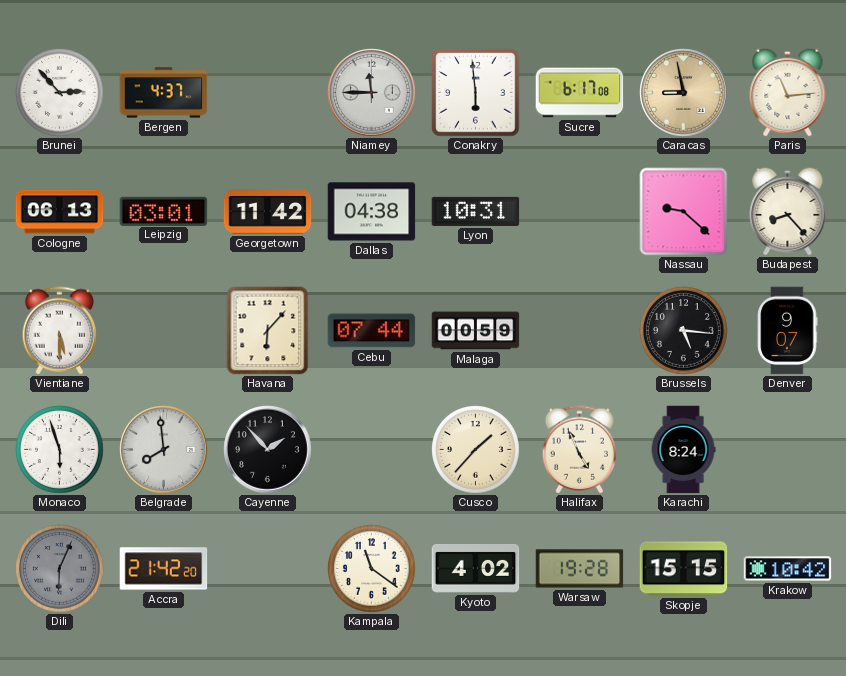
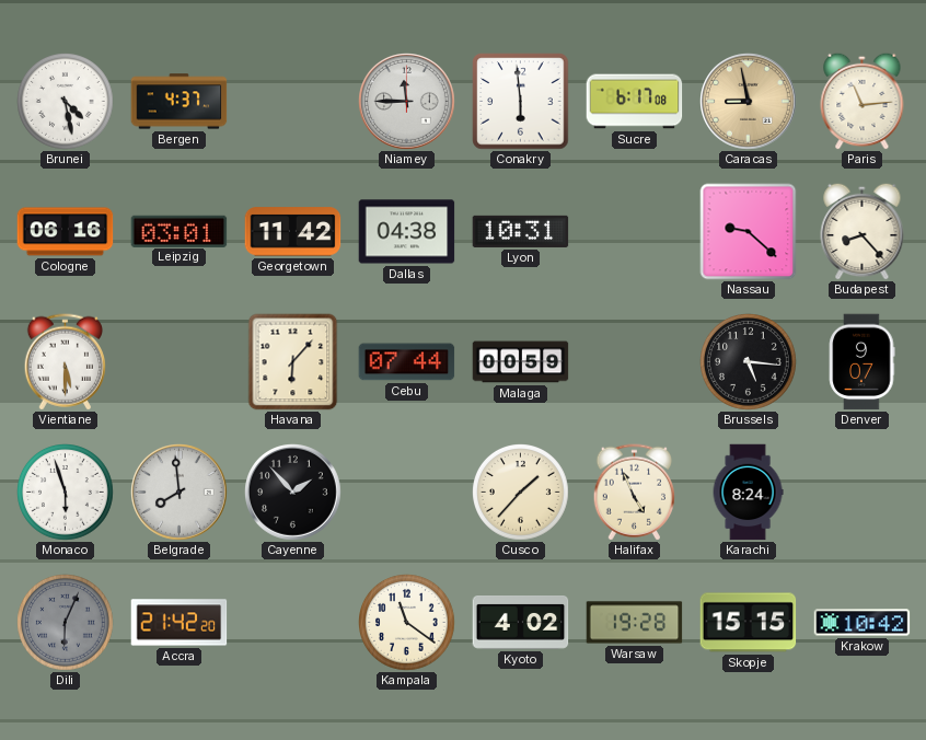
Brunei: 2:53 -> 4:28
Cologne: 06:13 -> 06:16
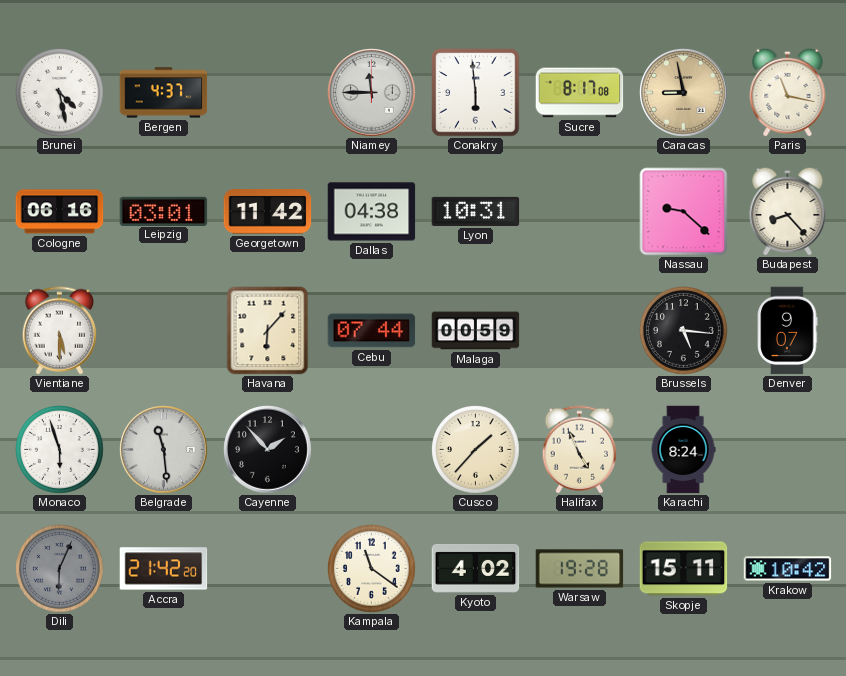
Sucre: 6:17 -> 8:17
Paris: 11:14 -> 11:17
Belgrade: 7:59 -> 11:29
Skopje: 15:15 -> 15:11
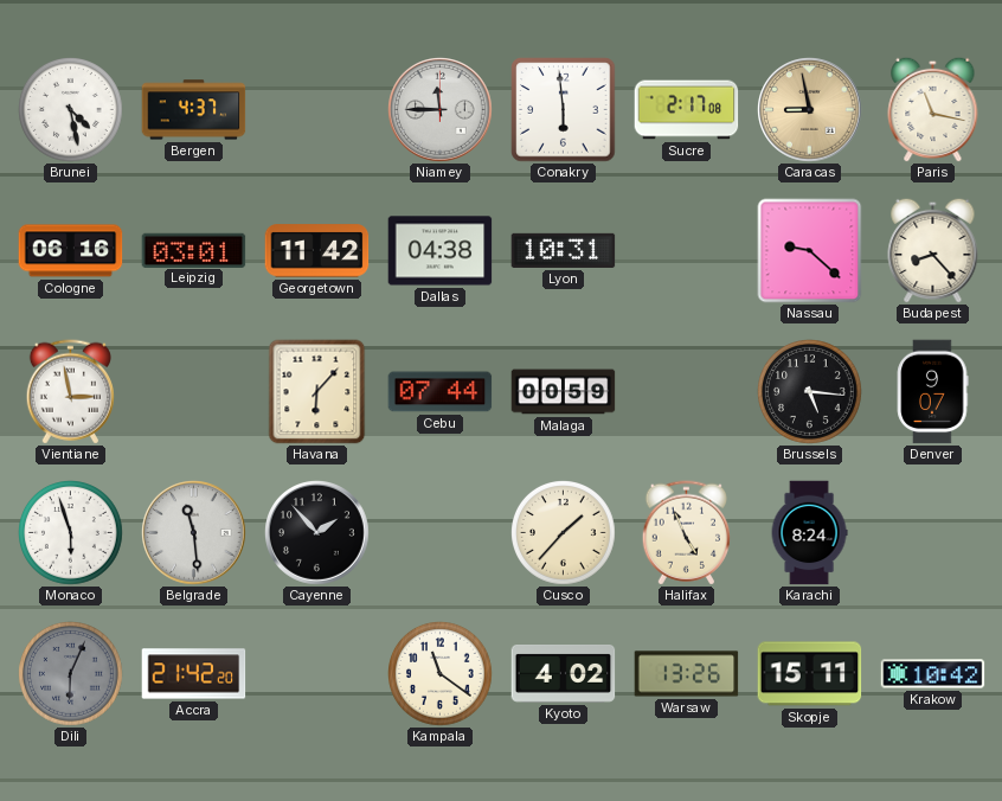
Sucre: 8:17 -> 2:17
Vientiane: 5:30 -> 2:58
Warsaw: 19:28 -> 13:26
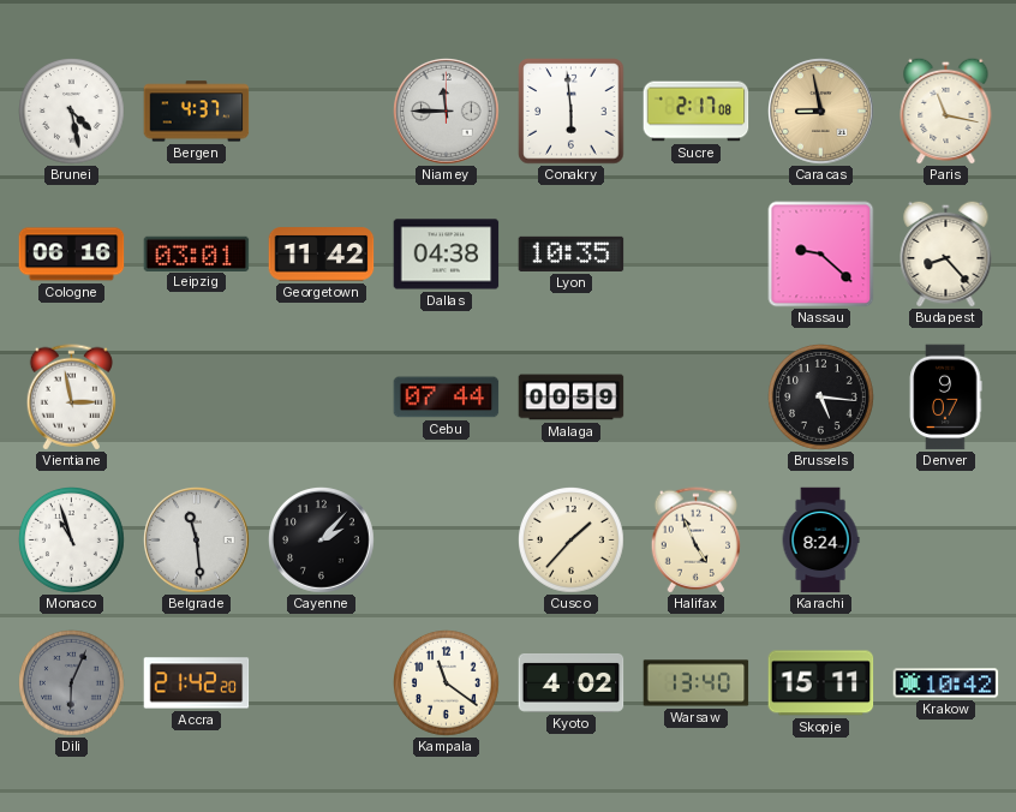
Lyon: 10:31 -> 10:35
Havana: 6:07 -> none
Monaco: 5:57 -> 10:57
Cayenne: 1:53 -> 2:07
Warsaw: 13:26 -> 13:40
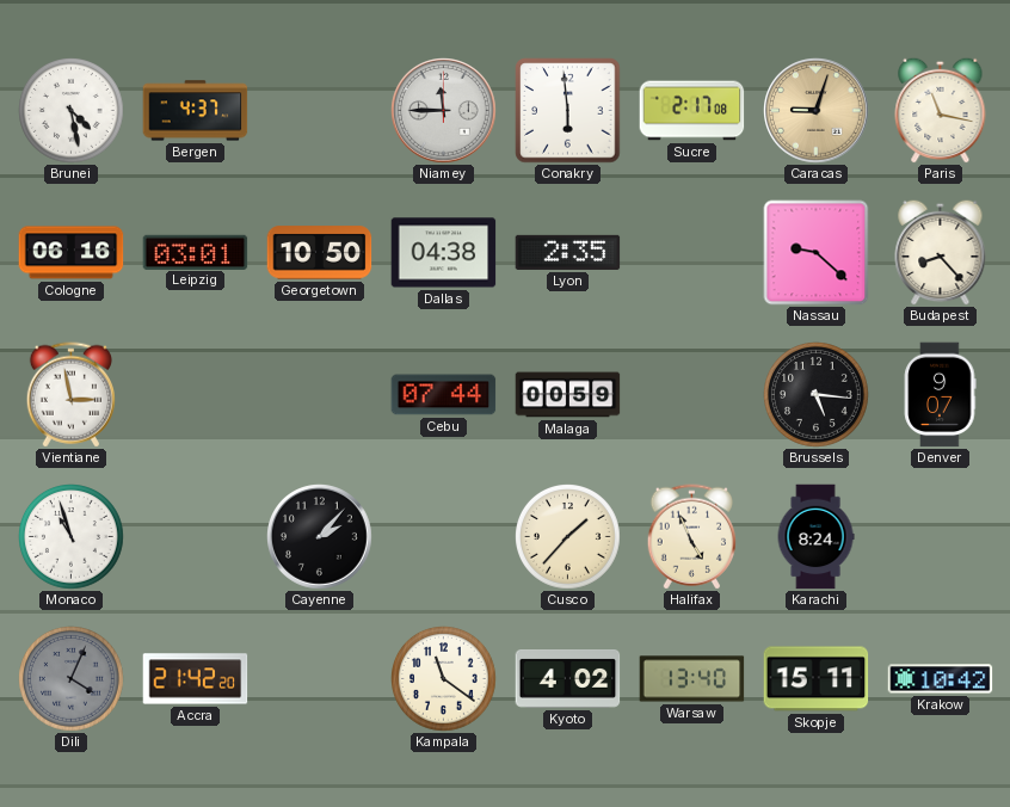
Caracas: 8:58 -> 9:03
Georgetown: 11:42 -> 10:50
Lyon: 10:35 -> 2:35
Belgrade: 11:29 -> none
Dili: 6:04 -> 4:04
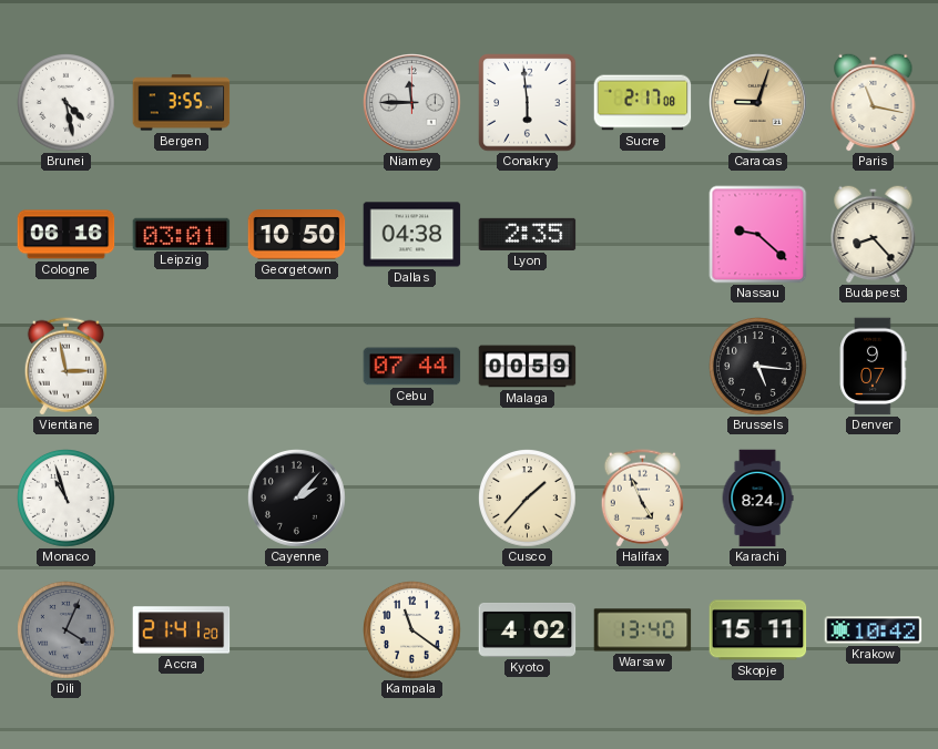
Bergen: 4:37 -> 3:55
Accra: 21:42 -> 21:41
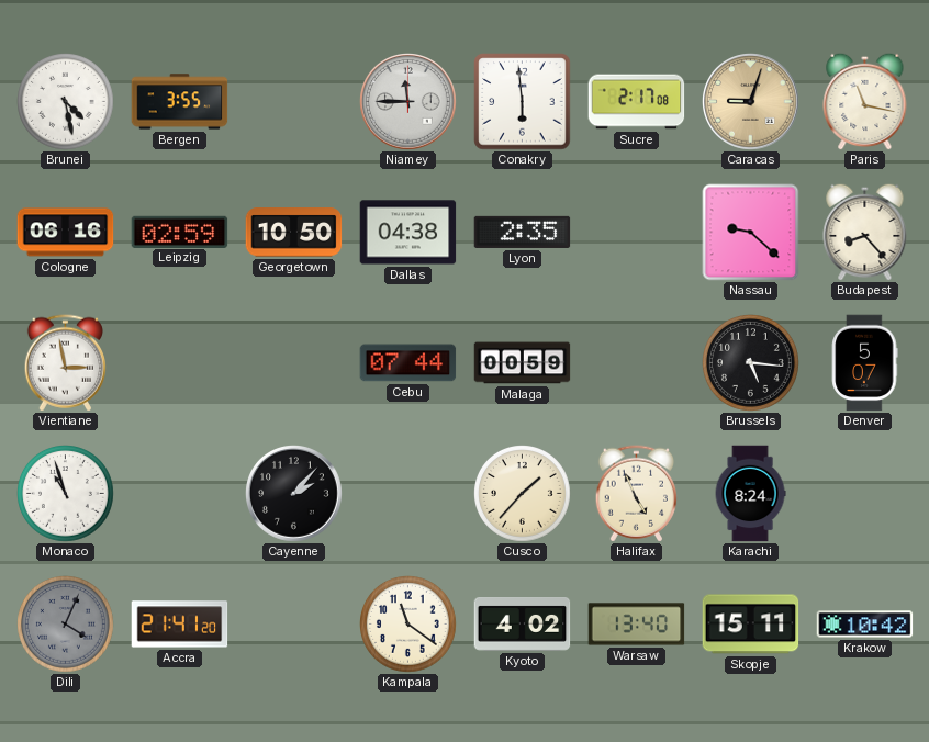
Leipzig: 03:01 -> 02:59
Denver: 9:07 -> 5:07
